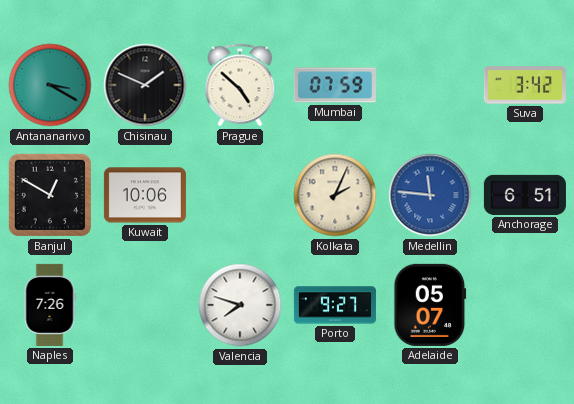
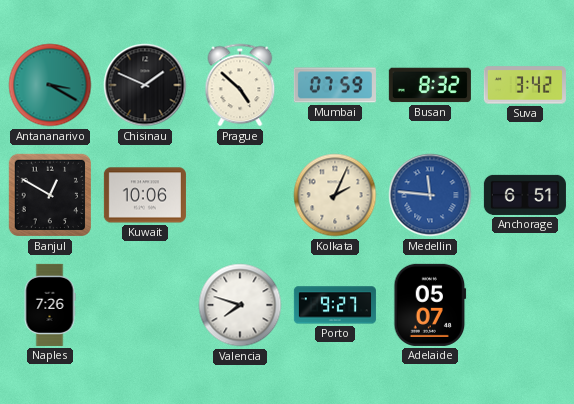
Busan: none -> 8:32
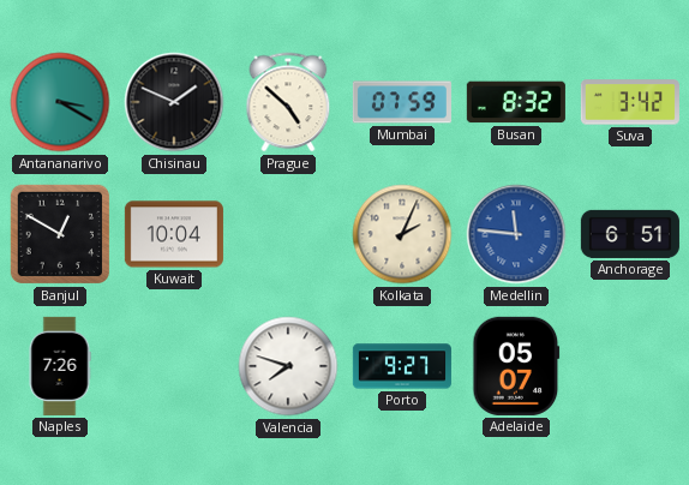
Kuwait: 10:06 -> 10:04
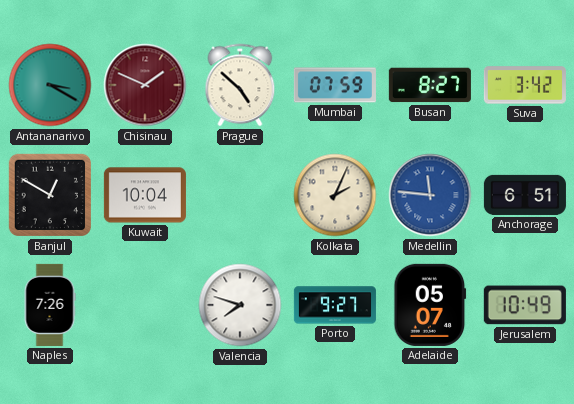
Chisinau dial: black -> burgundy
Busan: 8:32 -> 8:27
Jerusalem: none -> 10:49
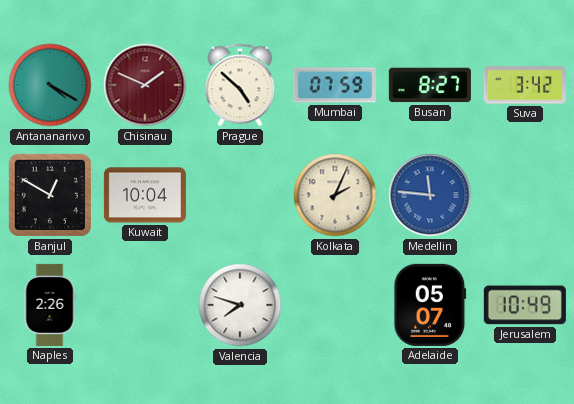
Antananarivo: 3:20 -> 4:20
Anchorage: 6:51 -> none
Naples: 7:26 -> 2:26
Porto: 9:27 -> none
